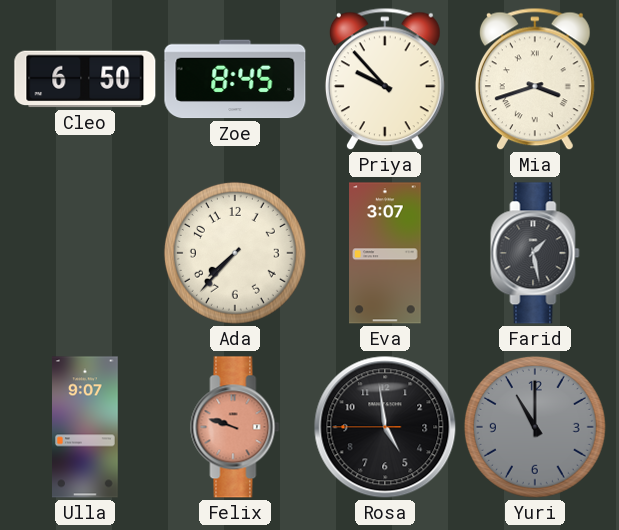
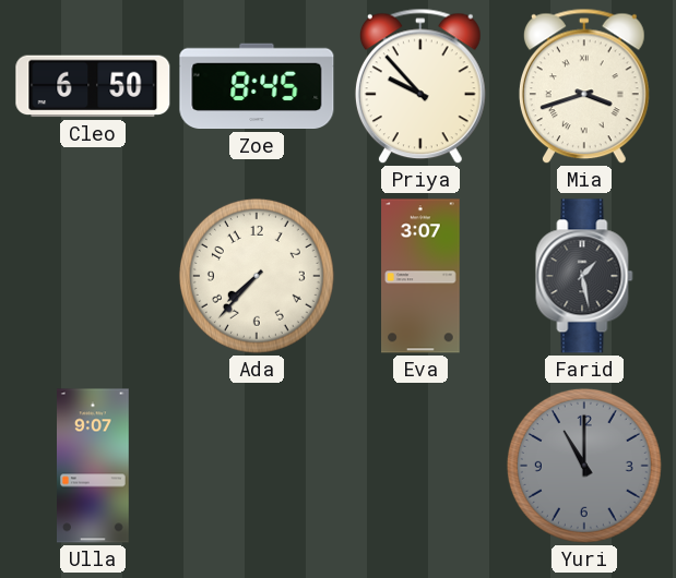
Felix: 9:48 -> none
Rosa: 4:58 -> none
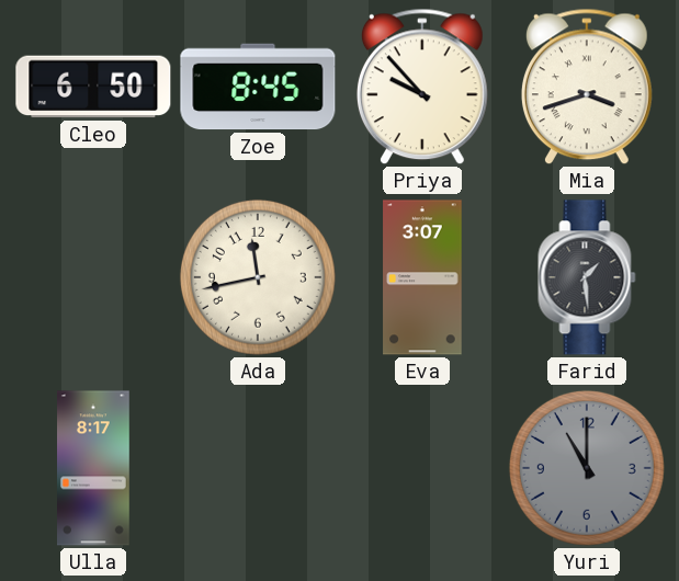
Ada: 7:37 -> 11:43
Farid: 1:28 -> 1:29
Ulla: 9:07 -> 8:17
